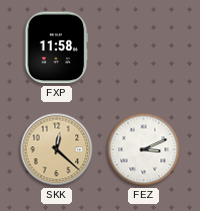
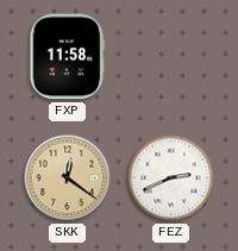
SKK: 12:22 -> 12:21
FEZ: 3:11 -> 2:41
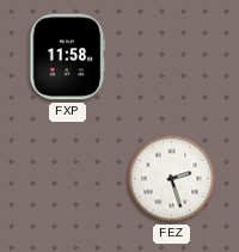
SKK: 12:21 -> none
FEZ: 2:41 -> 2:27
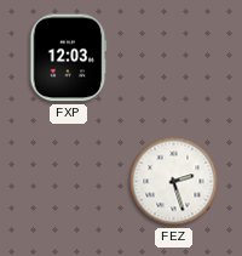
FXP: 11:58 -> 12:03
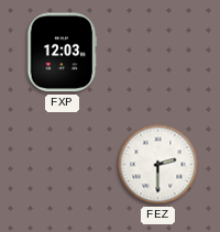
FEZ: 2:27 -> 2:30
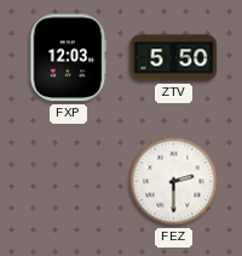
ZTV: none -> 5:50
